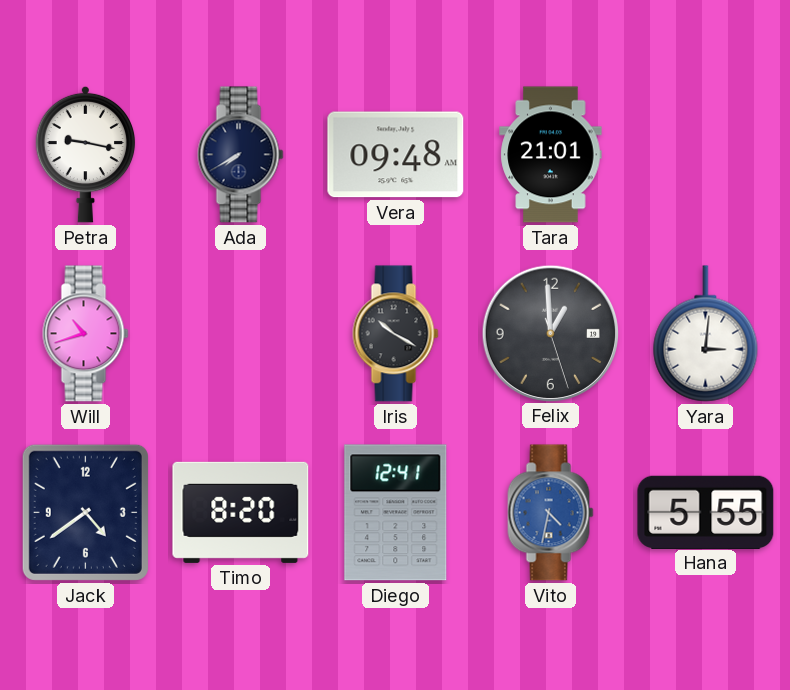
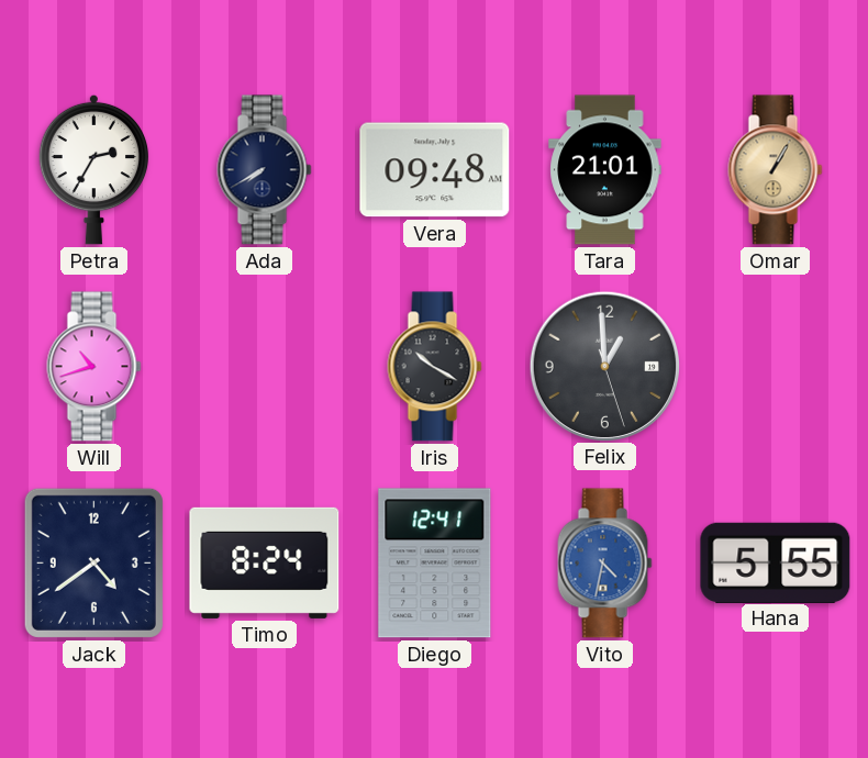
Petra: 9:17 -> 2:35
Omar: none -> 1:05
Yara: 3:01 -> none
Timo: 8:20 -> 8:24
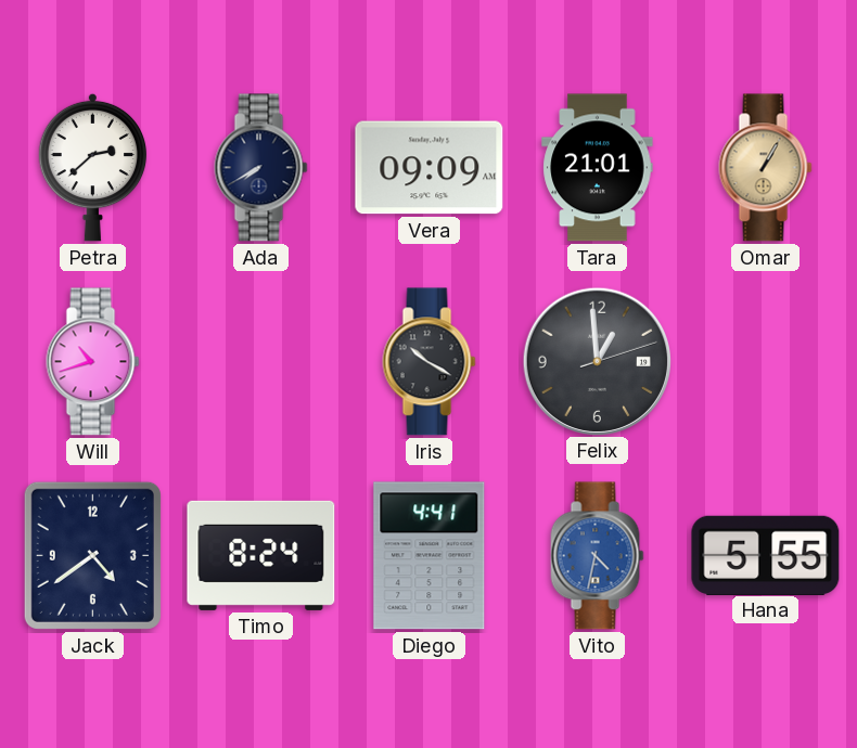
Petra: 2:35 -> 2:38
Vera: 09:48 -> 09:09
Felix: 12:59:27 -> 12:59:12
Diego: 12:41 -> 4:41
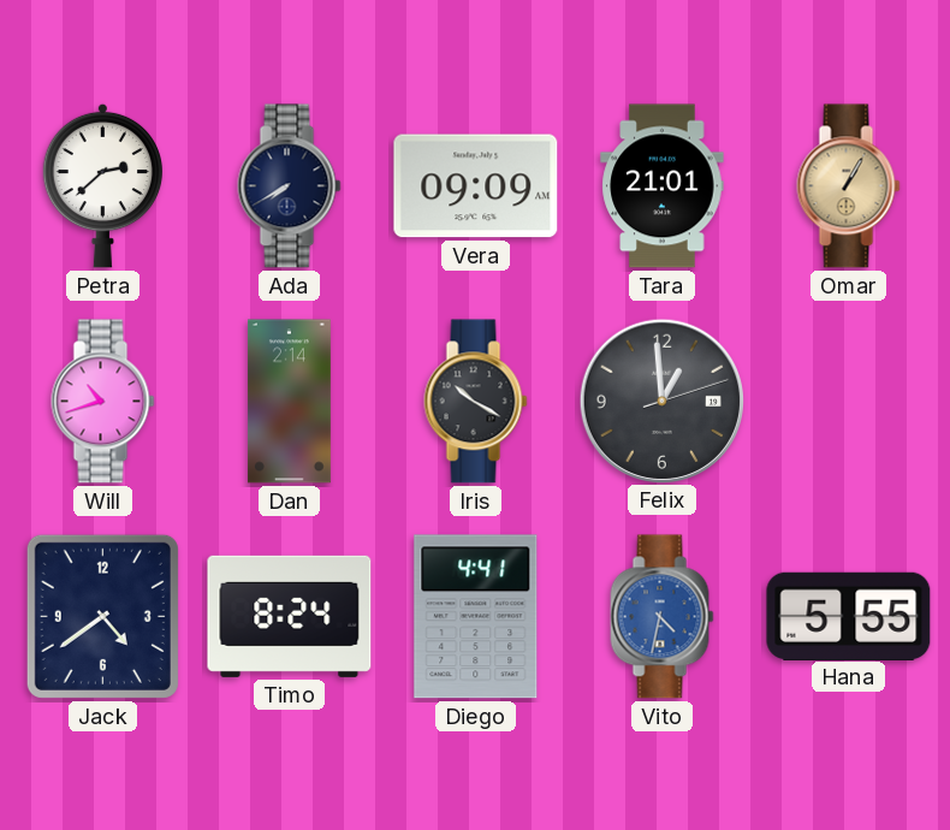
Dan: none -> 2:14
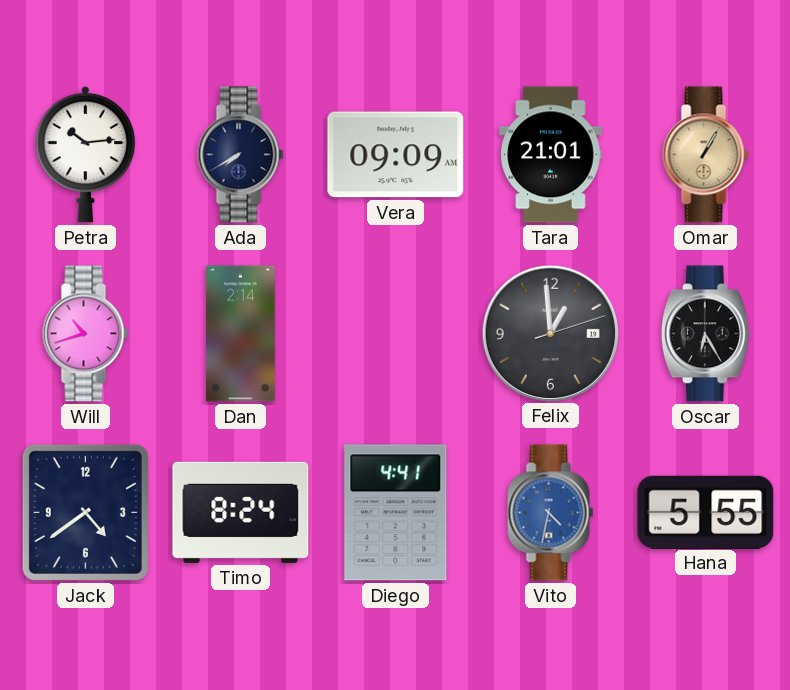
Petra: 2:38 -> 10:14
Iris: 10:20 -> none
Oscar: none -> 6:25
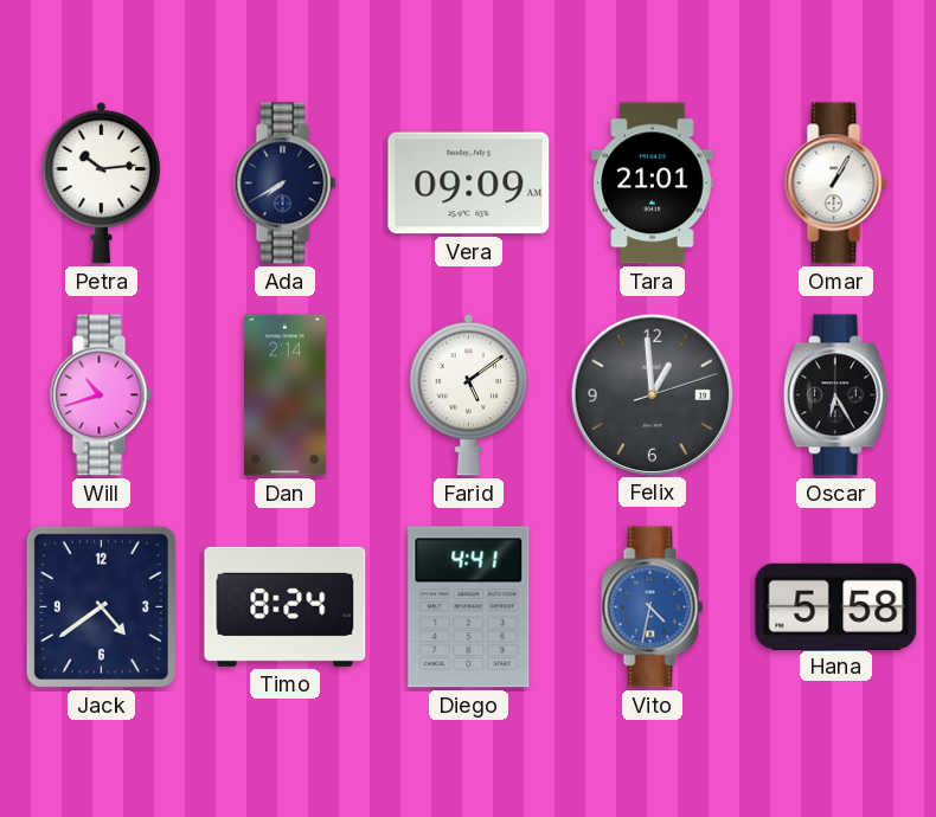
Omar dial: champagne -> white
Farid: none -> 5:09
Hana: 5:55 -> 5:58
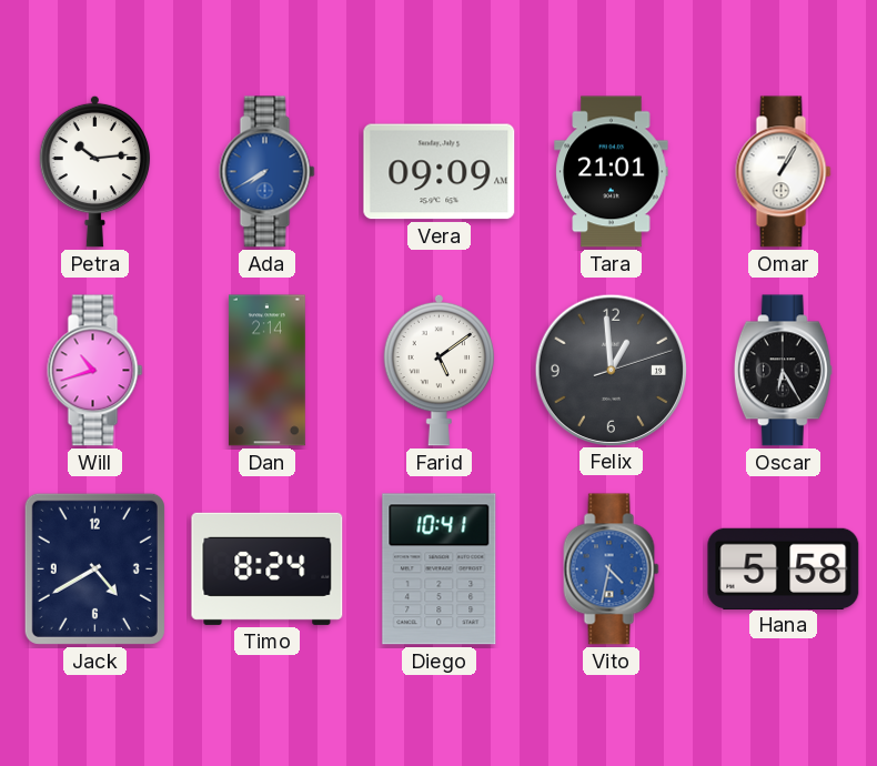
Ada dial: navy -> blue
Jack: 4:39 -> 4:40
Diego: 4:41 -> 10:41
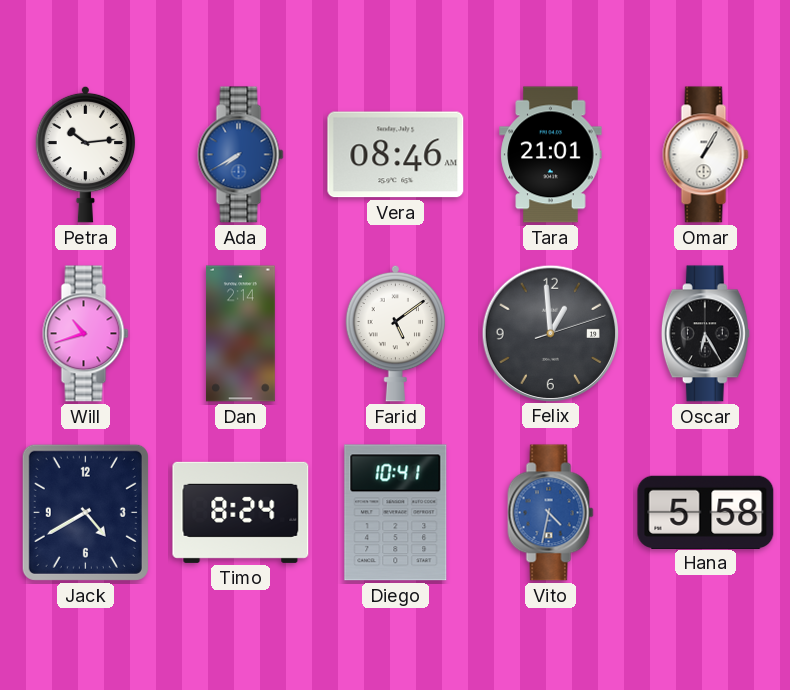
Vera: 09:09 -> 08:46
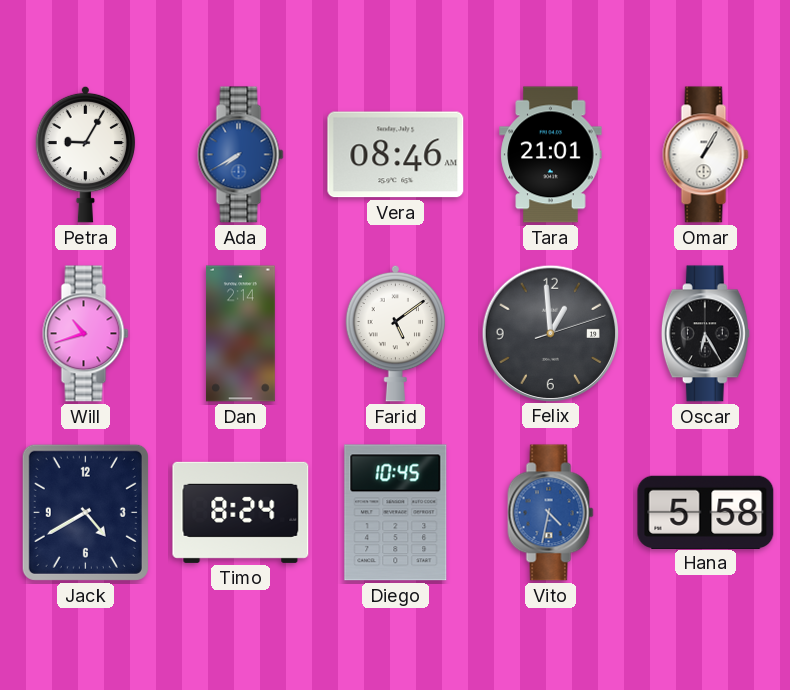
Petra: 10:14 -> 9:05
Diego: 10:41 -> 10:45
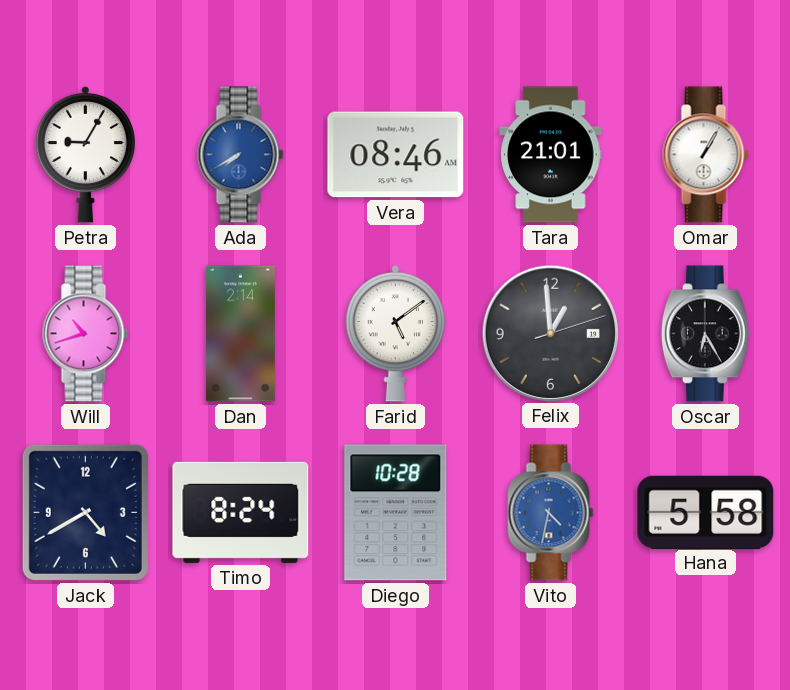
Diego: 10:45 -> 10:28
